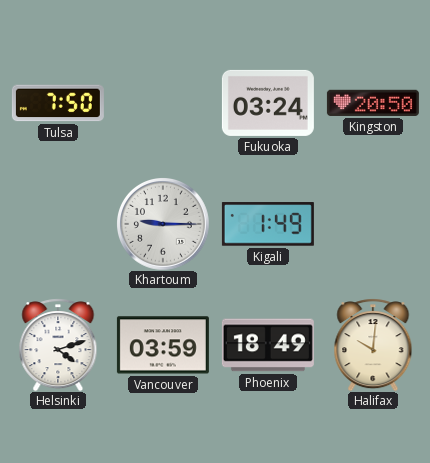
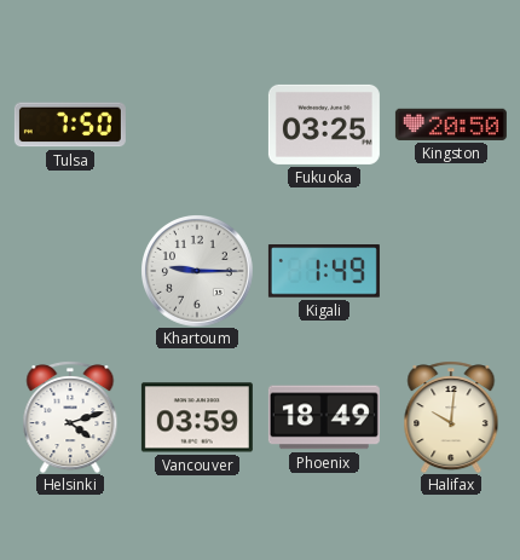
Fukuoka: 03:24 -> 03:25
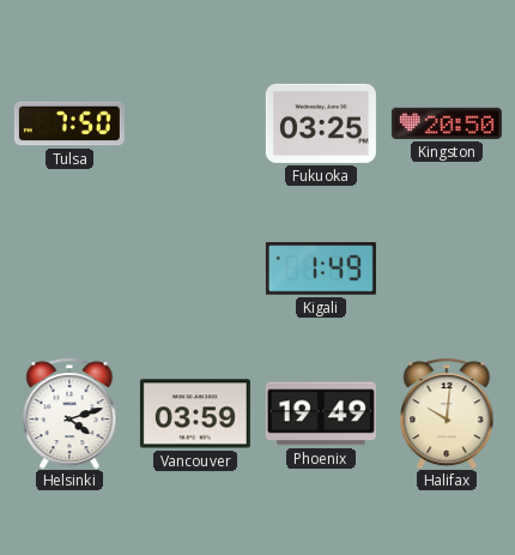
Khartoum: 9:15 -> none
Phoenix: 18:49 -> 19:49
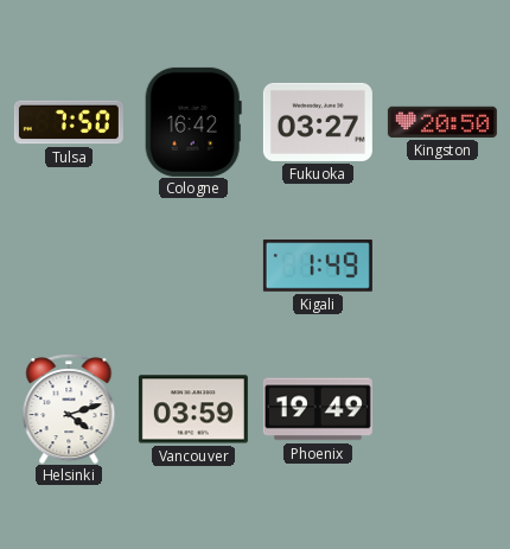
Cologne: none -> 16:42
Fukuoka: 03:25 -> 03:27
Halifax: 10:01 -> none
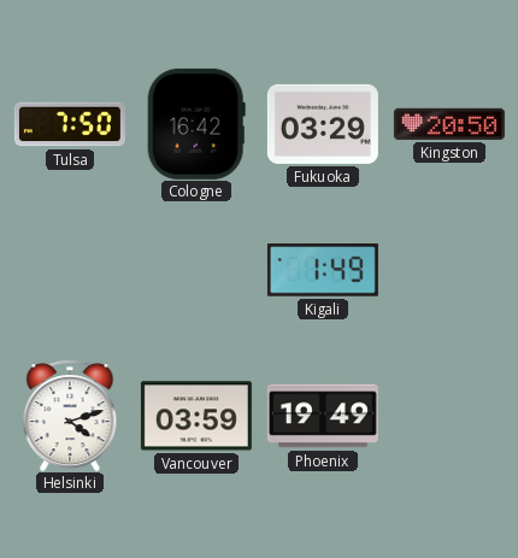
Fukuoka: 03:27 -> 03:29
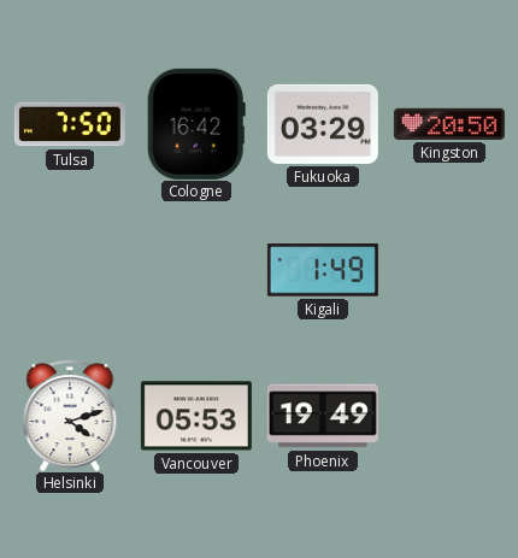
Vancouver: 03:59 -> 05:53
